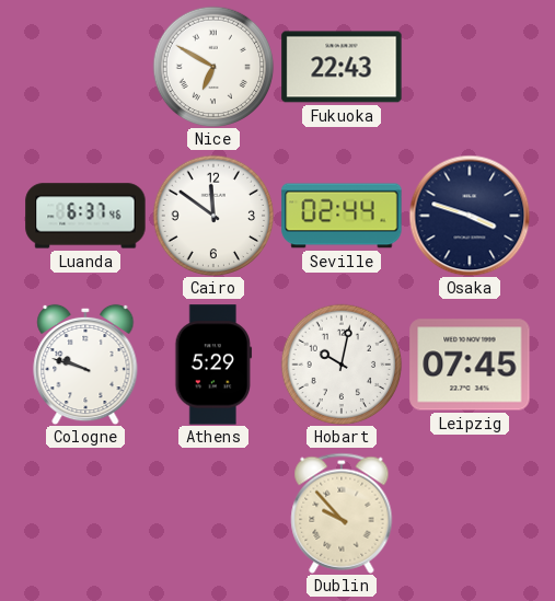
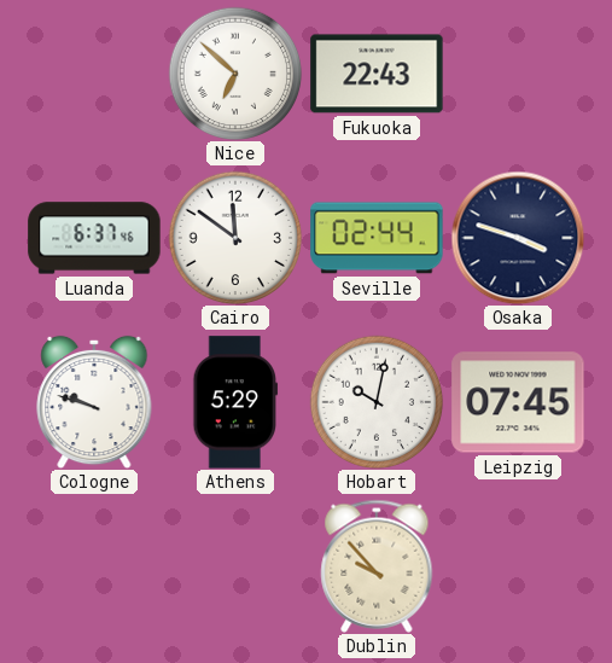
Nice: 6:50 -> 6:52
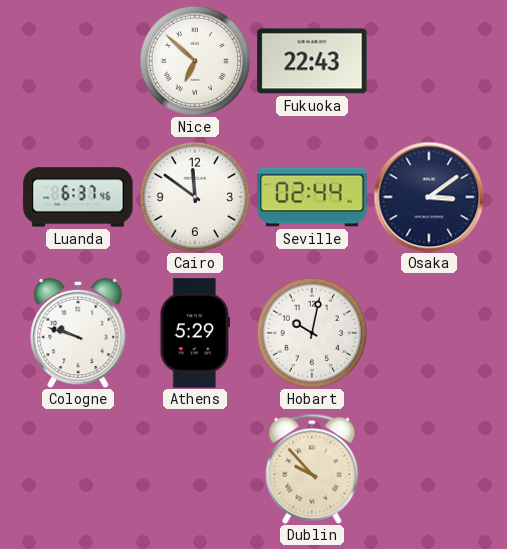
Osaka: 3:48 -> 3:09
Leipzig: 07:45 -> none
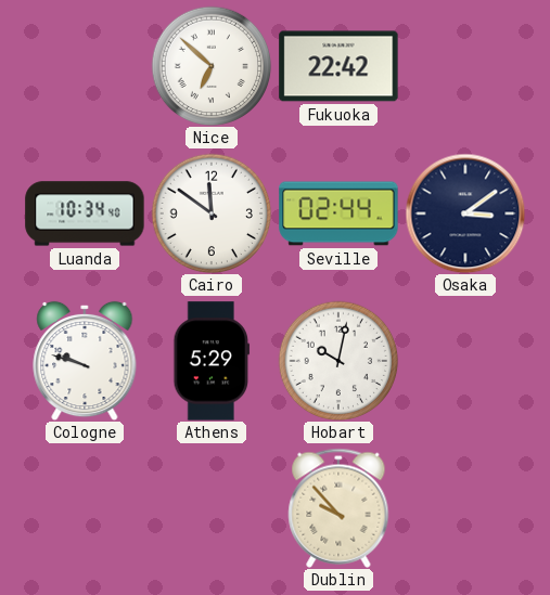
Fukuoka: 22:43 -> 22:42
Luanda: 6:37 -> 10:34
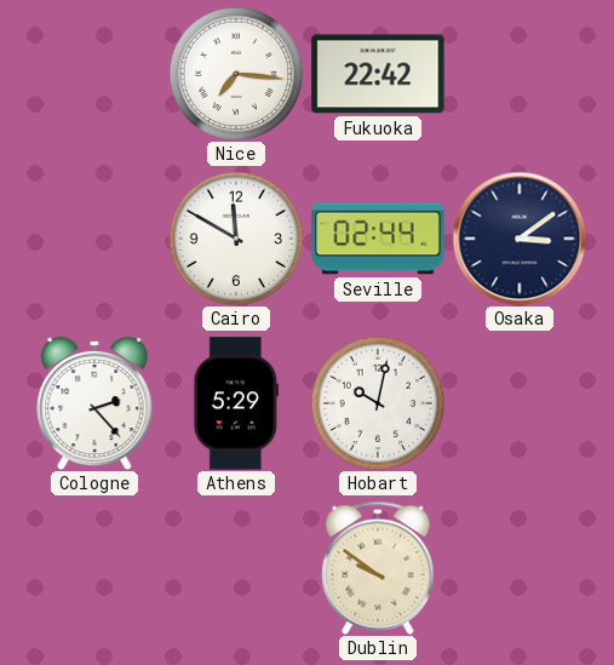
Nice: 6:52 -> 7:16
Luanda: 10:34 -> none
Cairo: 11:51 -> 11:50
Cologne: 9:48 -> 2:23
Dublin: 9:53 -> 9:51
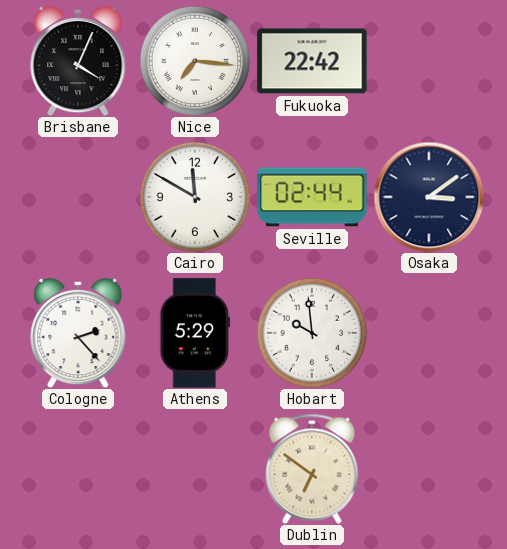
Brisbane: none -> 4:04
Hobart: 10:02 -> 9:59
Dublin: 9:51 -> 6:51
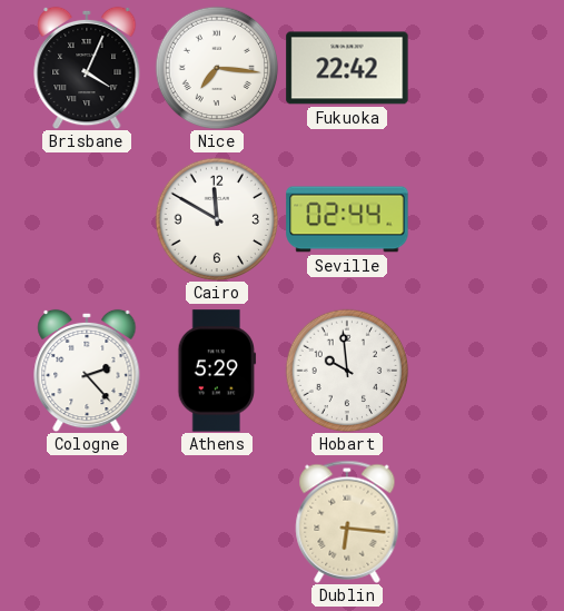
Osaka: 3:09 -> none
Dublin: 6:51 -> 6:16
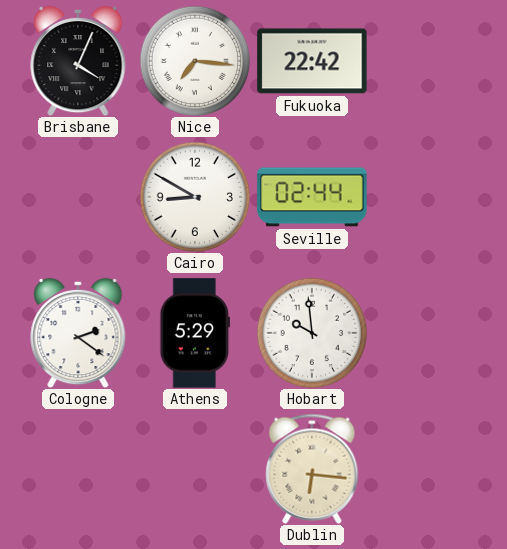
Cairo: 11:50 -> 8:50
Cologne: 2:23 -> 2:21
